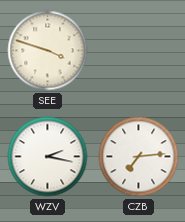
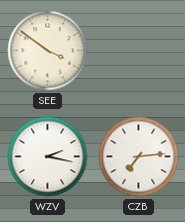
SEE: 3:48 -> 3:51
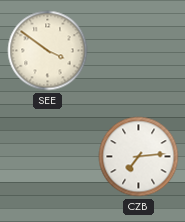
WZV: 2:17 -> none
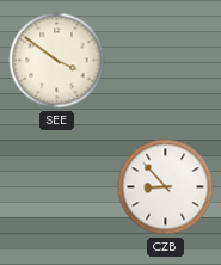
CZB: 7:14 -> 8:53
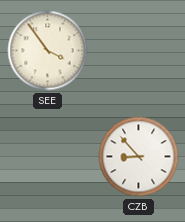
SEE: 3:51 -> 3:54
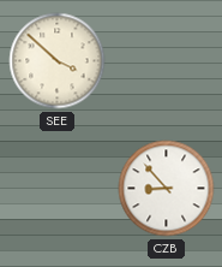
SEE: 3:54 -> 3:52
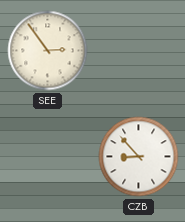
SEE: 3:52 -> 2:54
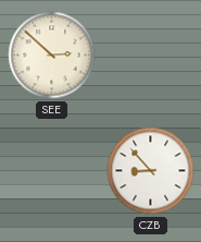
SEE: 2:54 -> 2:52
